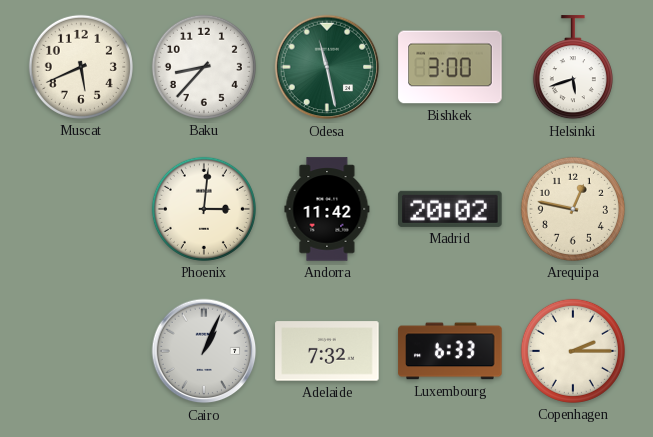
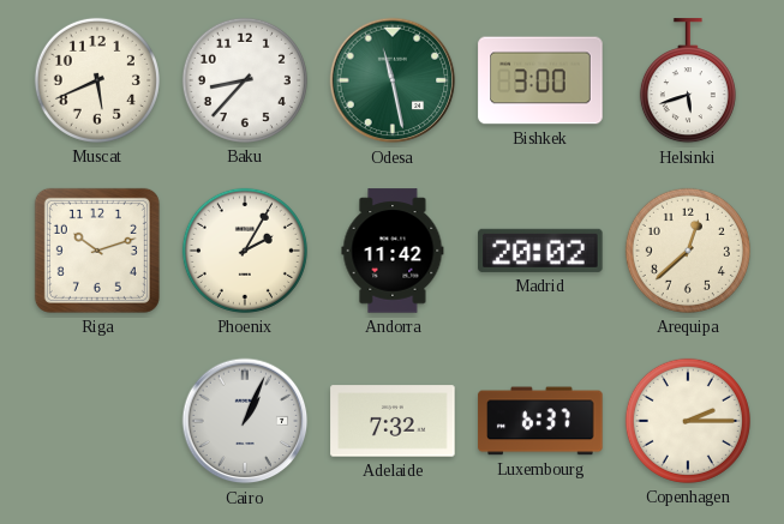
Riga: none -> 10:12
Phoenix: 3:01 -> 2:05
Arequipa: 12:47 -> 12:38
Luxembourg: 6:33 -> 6:37
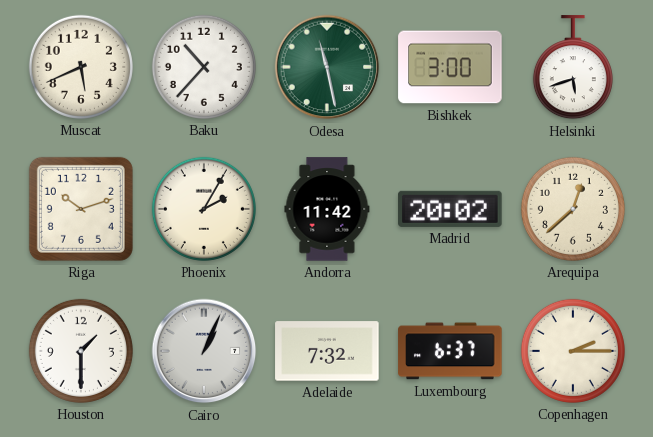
Baku: 8:37 -> 10:37
Houston: none -> 1:30
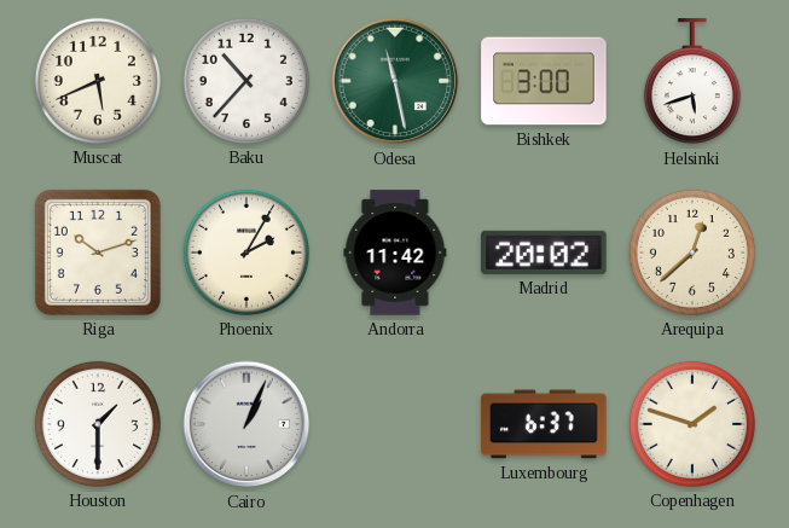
Adelaide: 7:32 -> none
Copenhagen: 2:15 -> 1:48
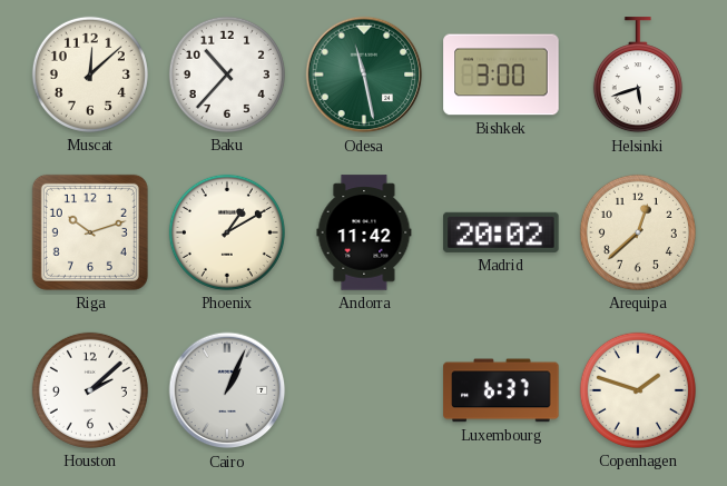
Muscat: 5:41 -> 12:08
Phoenix: 2:05 -> 1:10
Houston: 1:30 -> 2:08
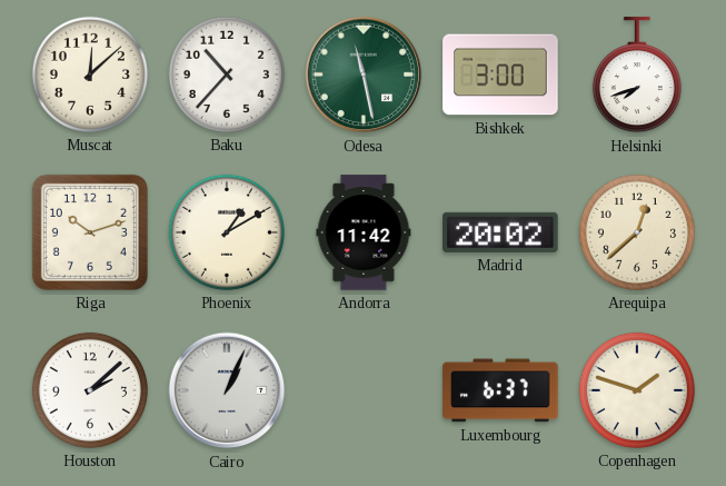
Helsinki: 5:42 -> 7:42
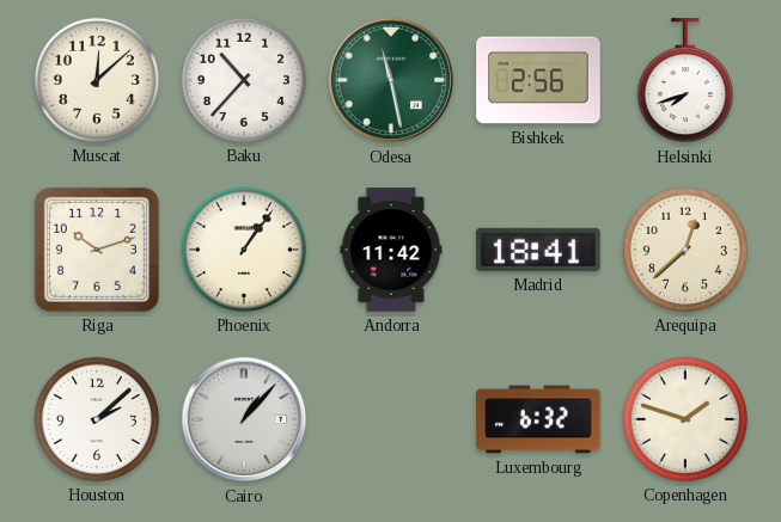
Bishkek: 3:00 -> 2:56
Phoenix: 1:10 -> 1:06
Madrid: 20:02 -> 18:41
Cairo: 1:04 -> 1:07
Luxembourg: 6:37 -> 6:32
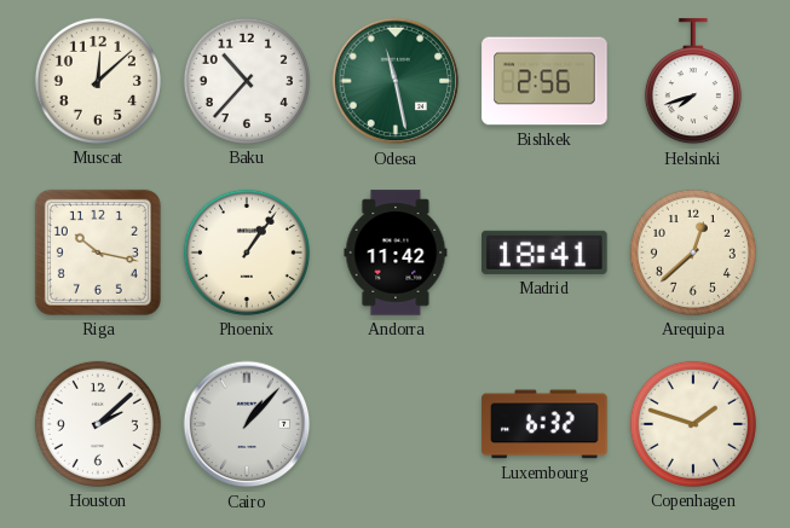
Riga: 10:12 -> 10:17
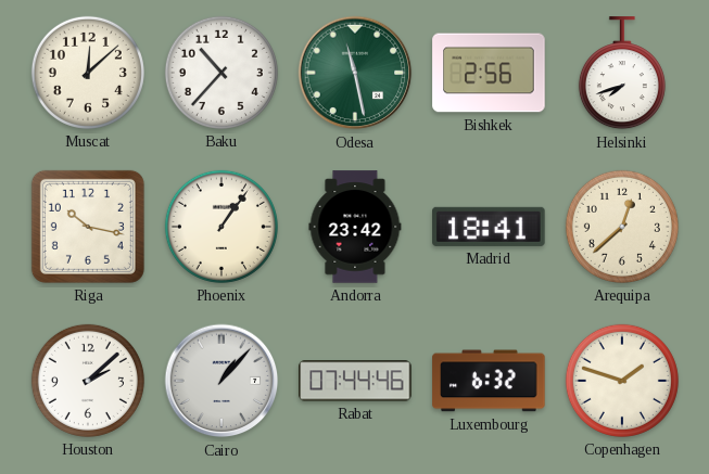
Andorra: 11:42 -> 23:42
Rabat: none -> 07:44
